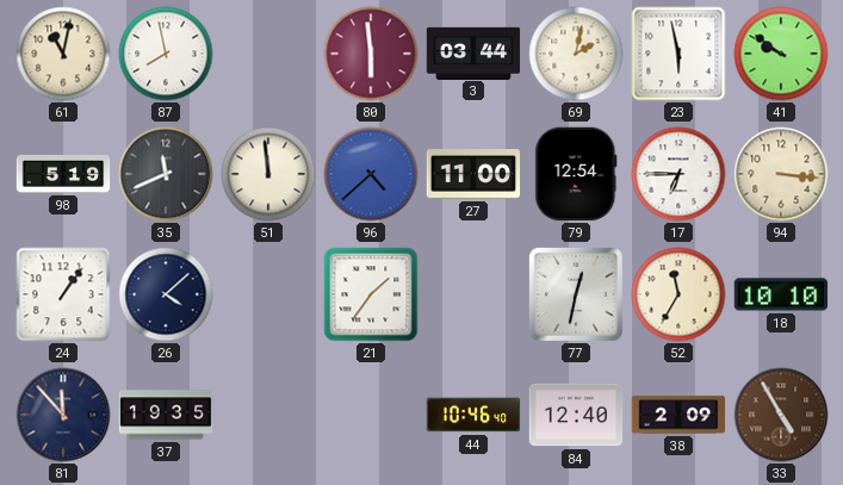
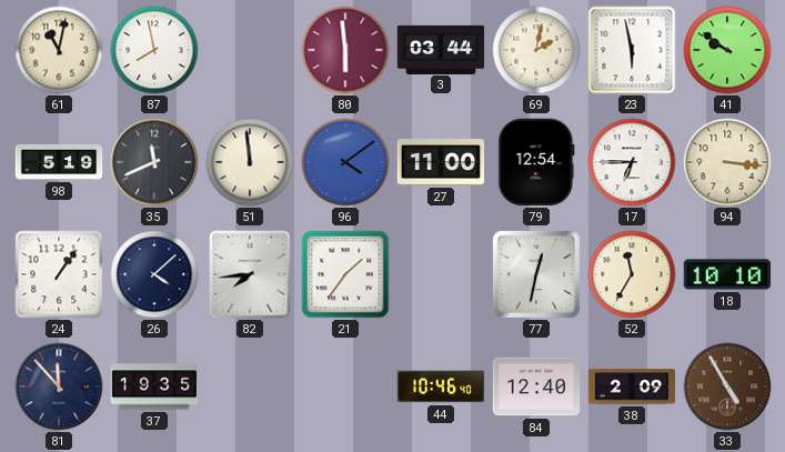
96: 4:38 -> 4:09
82: none -> 7:44
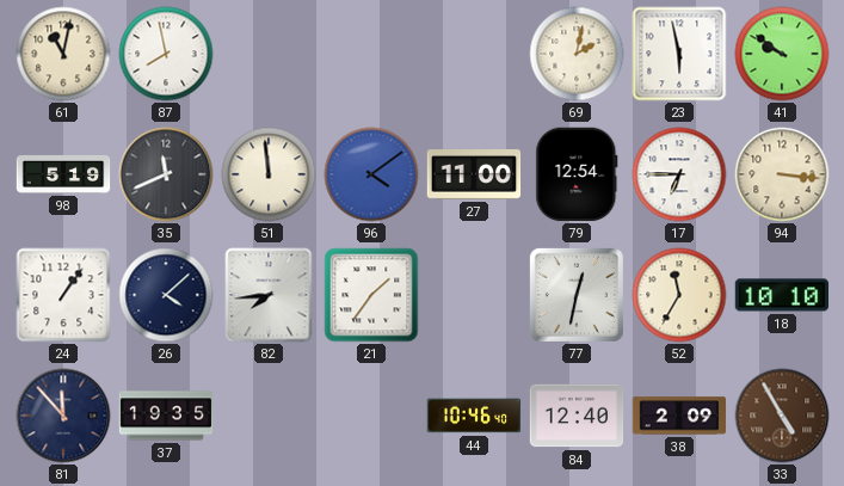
80: 5:59 -> none
3: 03:44 -> none
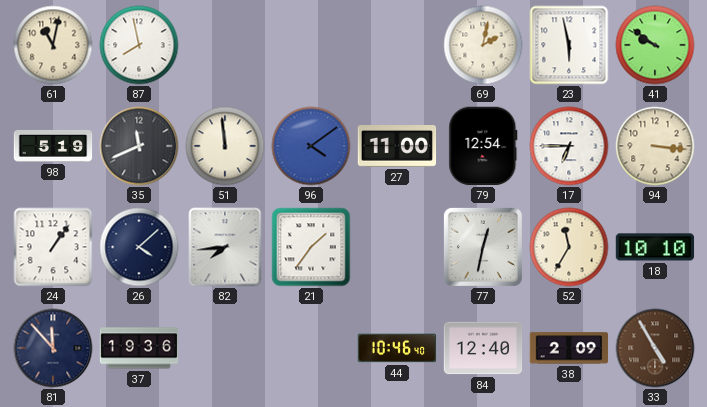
37: 19:35 -> 19:36
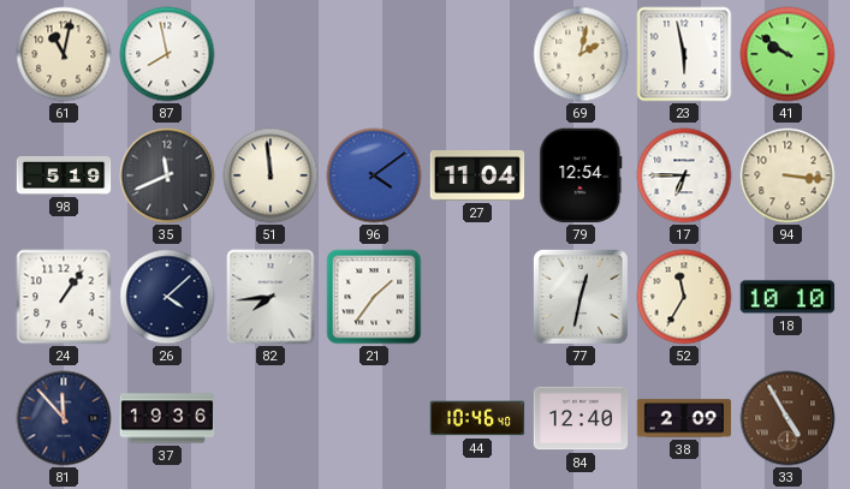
27: 11:00 -> 11:04
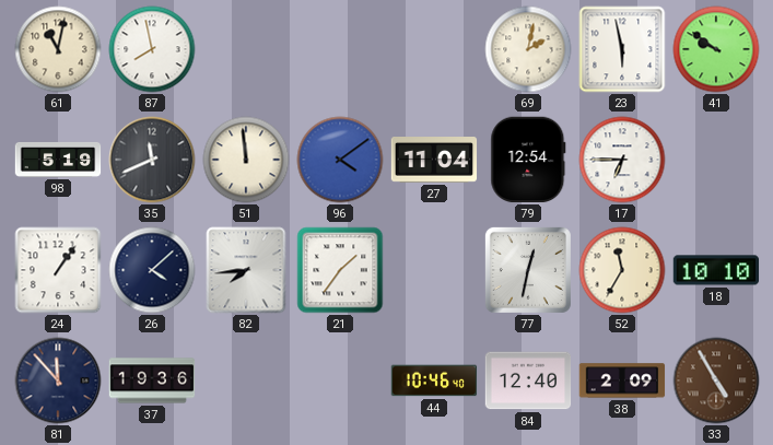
94: 3:16 -> none
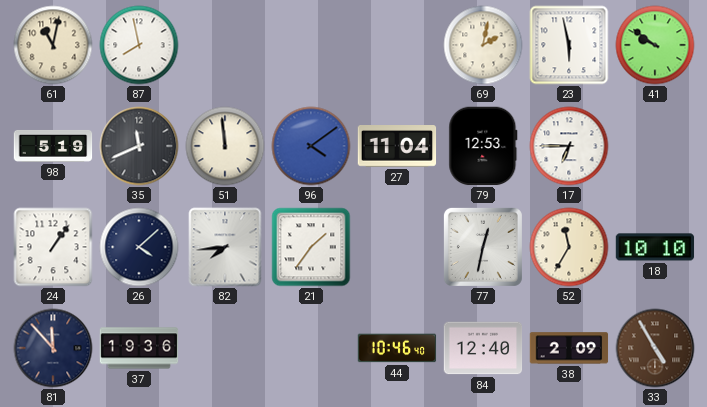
79: 12:54 -> 12:53
